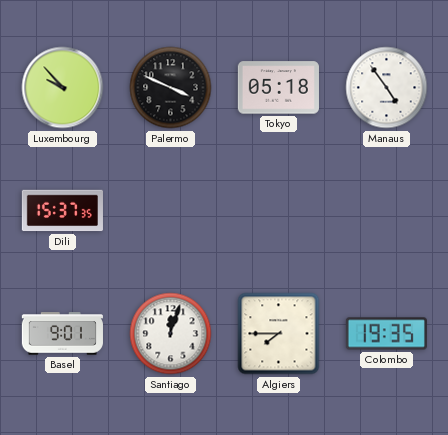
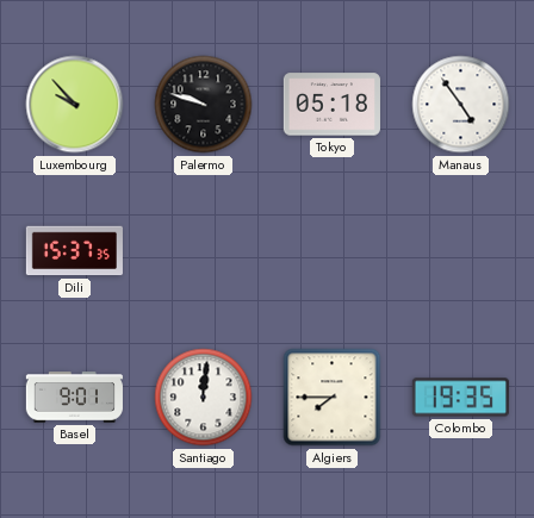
Palermo: 3:49 -> 9:48
Santiago: 12:03 -> 12:01
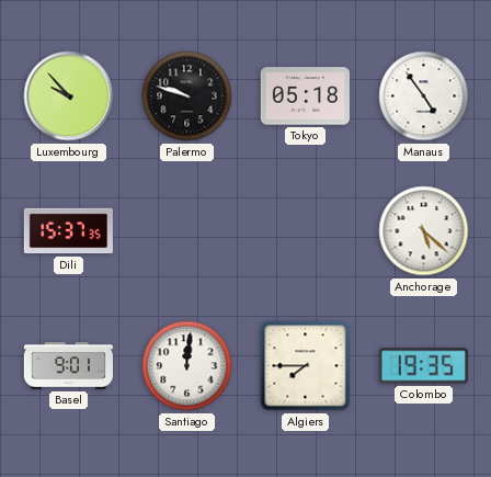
Anchorage: none -> 5:22
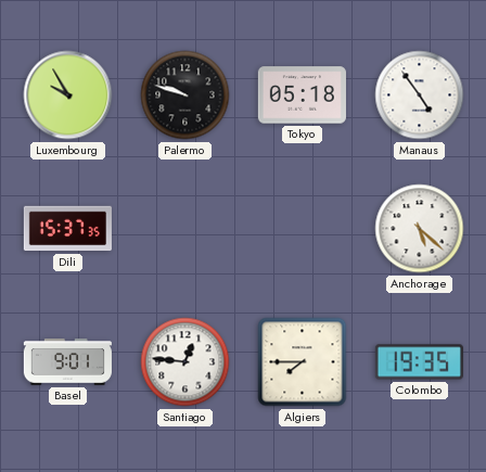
Luxembourg: 9:53 -> 9:55
Santiago: 12:01 -> 12:46
